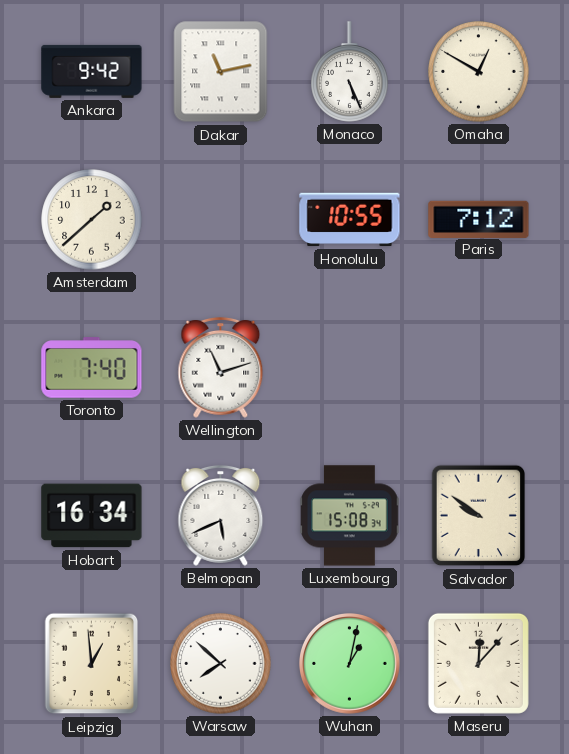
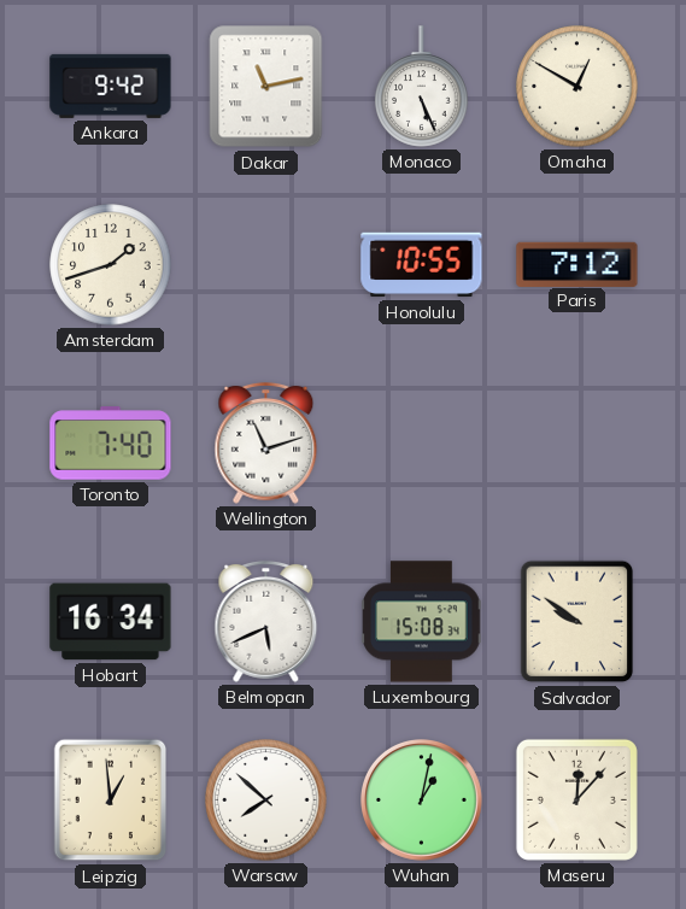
Amsterdam: 1:38 -> 1:42
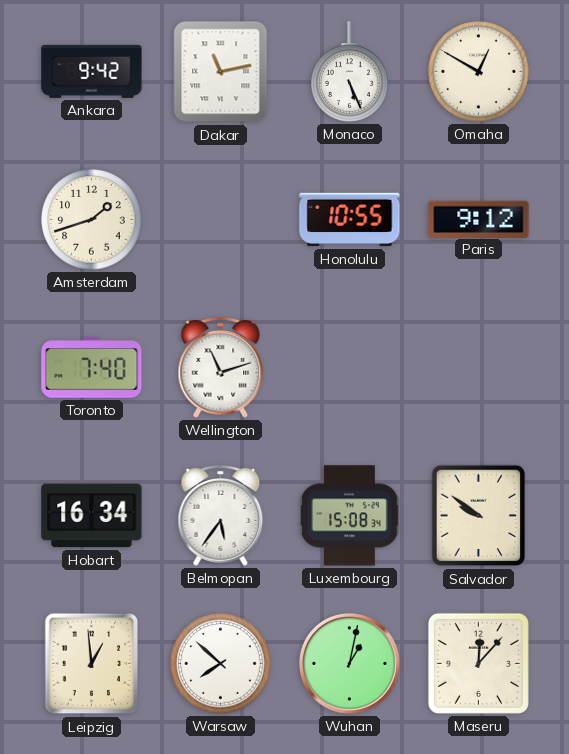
Paris: 7:12 -> 9:12
Belmopan: 5:41 -> 5:36
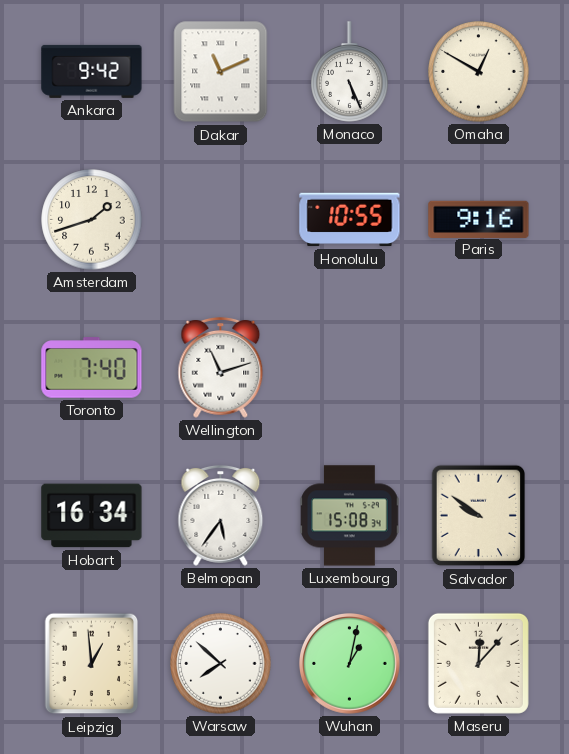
Dakar: 11:13 -> 11:11
Paris: 9:12 -> 9:16
